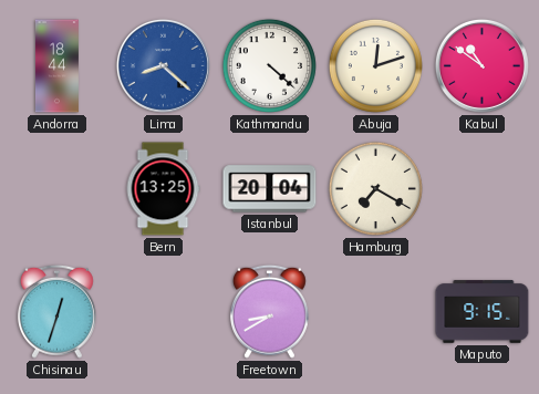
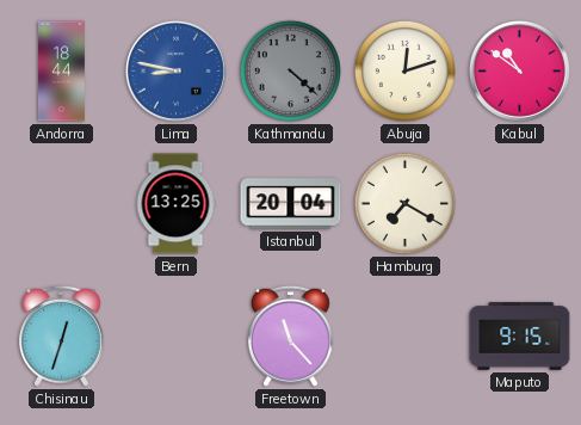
Lima: 8:22 -> 8:47
Kathmandu dial: white -> grey
Freetown: 8:40 -> 11:23
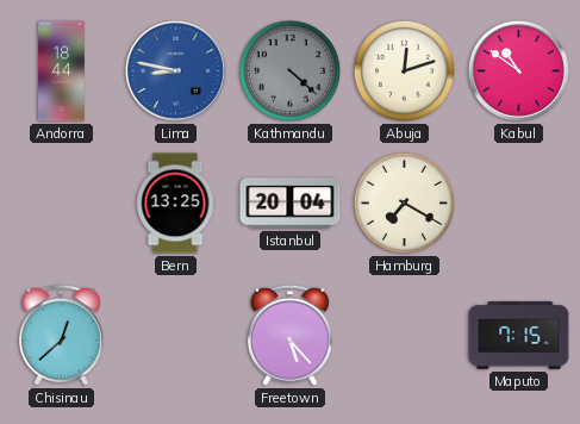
Chisinau: 12:33 -> 12:38
Freetown: 11:23 -> 5:23
Maputo: 9:15 -> 7:15
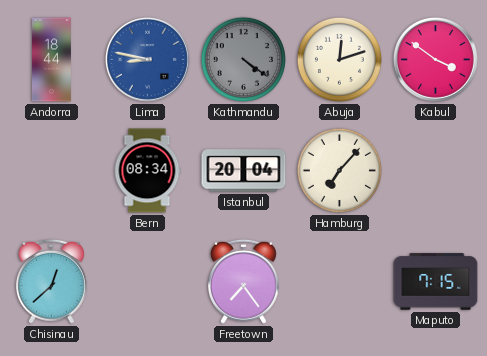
Kathmandu: 4:22 -> 4:21
Kabul: 10:51 -> 3:51
Bern: 13:25 -> 08:34
Hamburg: 7:20 -> 7:07
Freetown: 5:23 -> 7:24
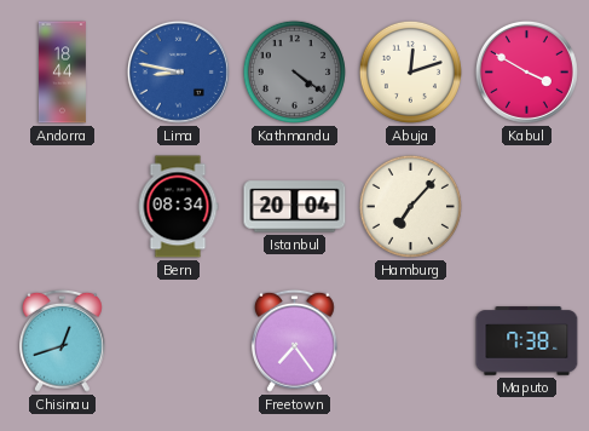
Kabul: 3:51 -> 3:50
Chisinau: 12:38 -> 12:42
Maputo: 7:15 -> 7:38
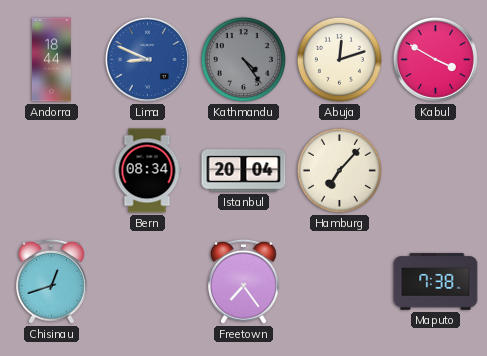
Lima: 8:47 -> 8:49
Kathmandu: 4:21 -> 4:24
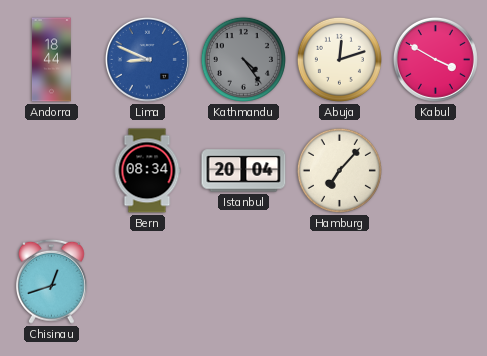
Freetown: 7:24 -> none
Maputo: 7:38 -> none
